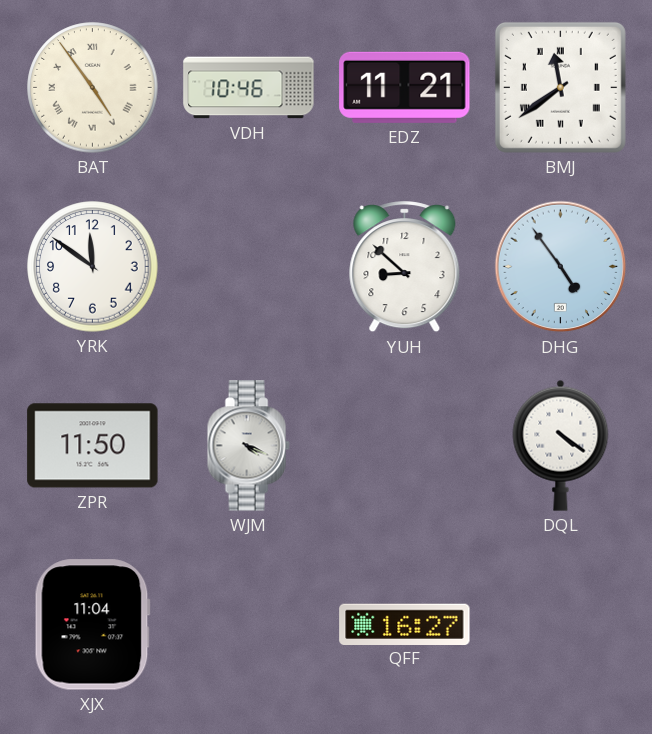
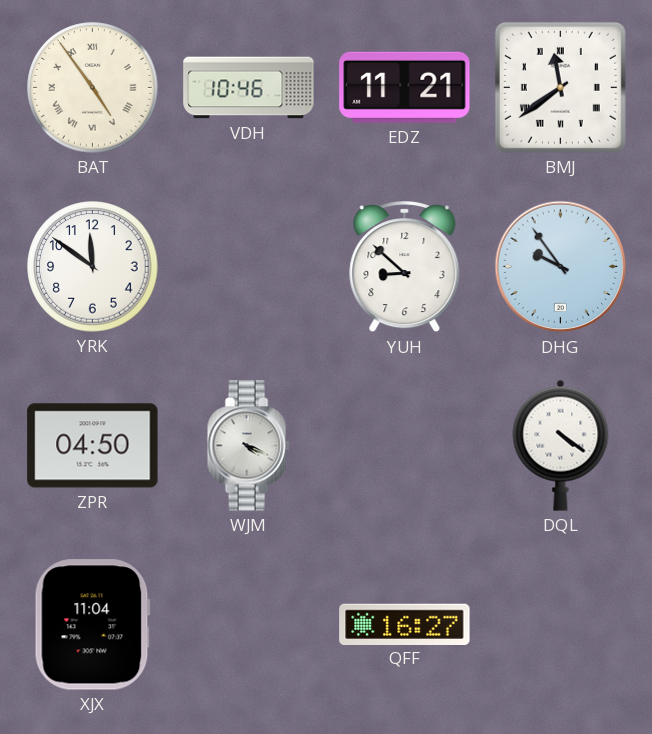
DHG: 4:54 -> 9:54
ZPR: 11:50 -> 04:50
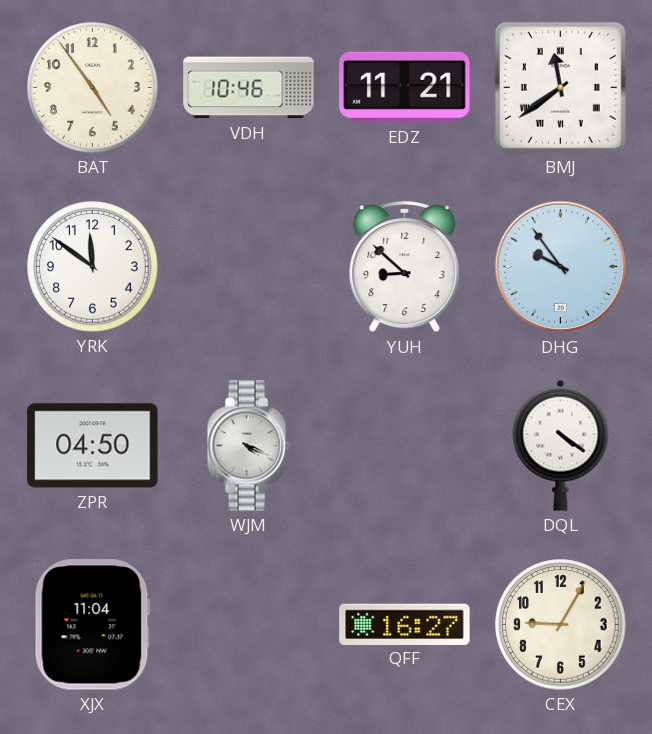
BAT numerals: Roman -> Arabic
CEX: none -> 9:05
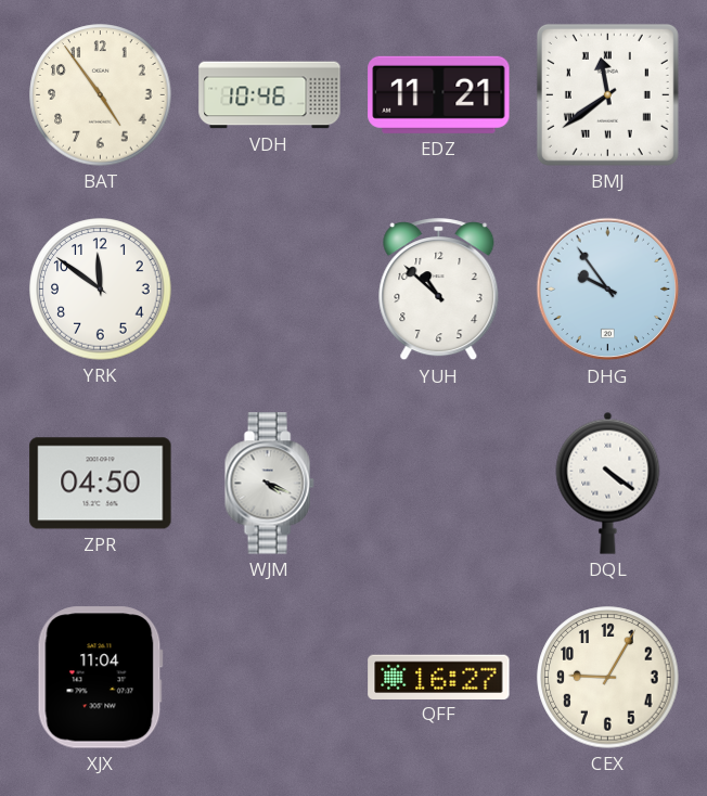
YUH: 8:52 -> 10:52
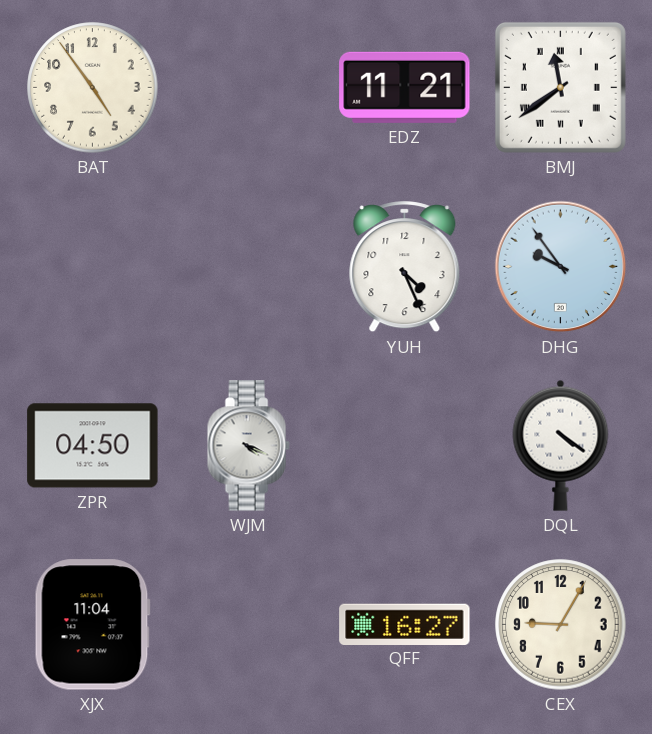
VDH: 10:46 -> none
YRK: 11:51 -> none
YUH: 10:52 -> 4:26
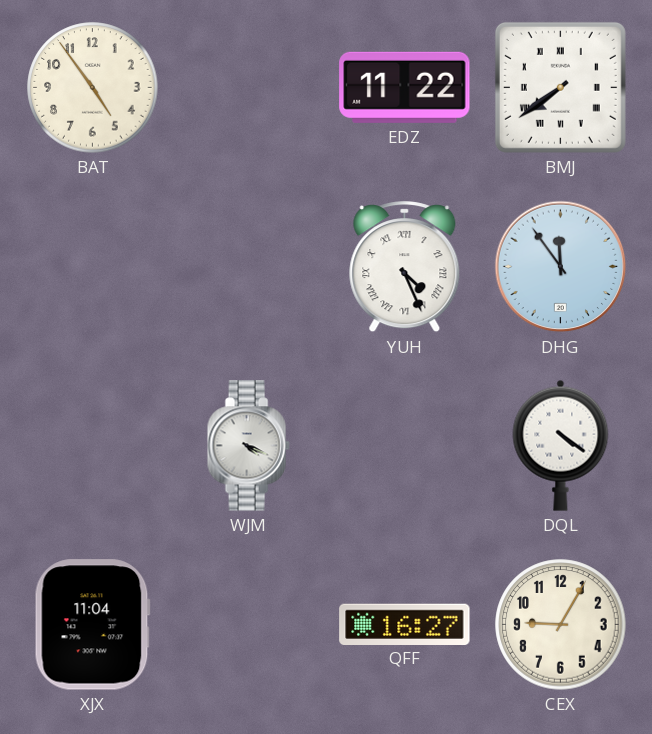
EDZ: 11:21 -> 11:22
BMJ: 11:39 -> 7:39
YUH numerals: Arabic -> Roman
DHG: 9:54 -> 11:54
ZPR: 04:50 -> none
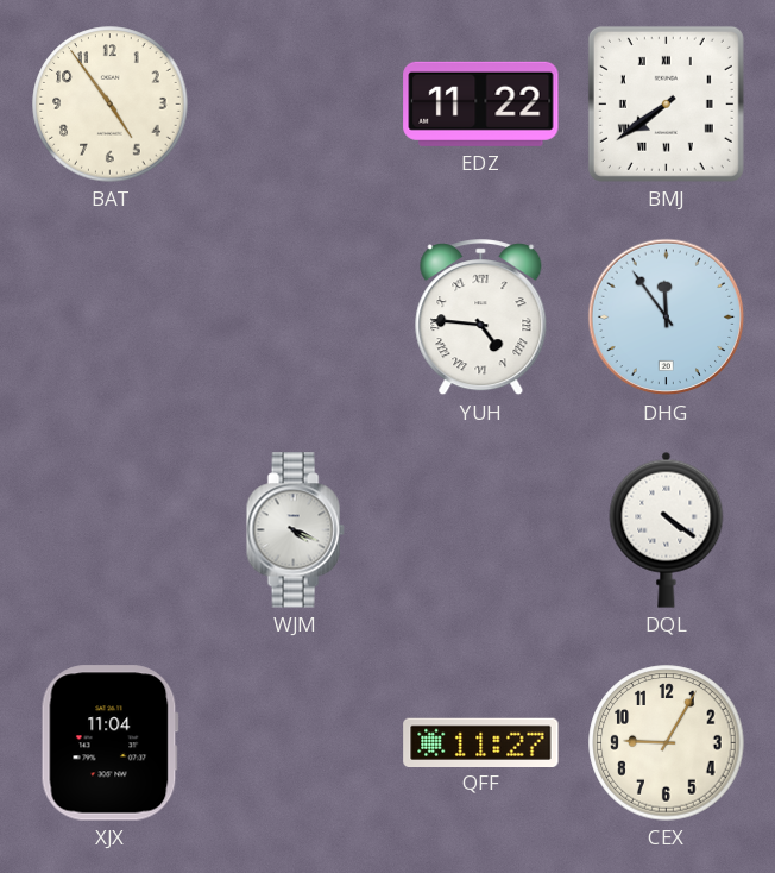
YUH: 4:26 -> 4:46
QFF: 16:27 -> 11:27
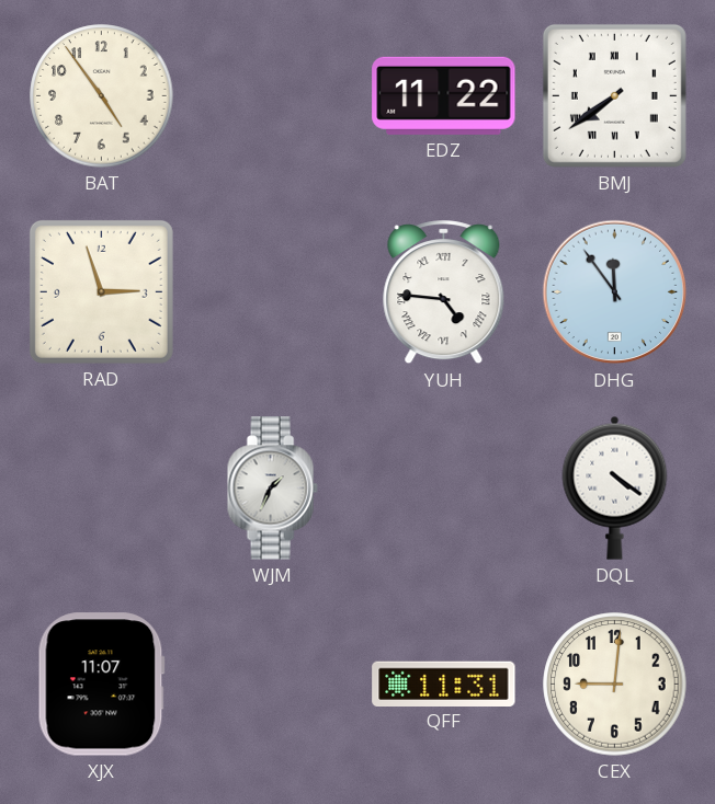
RAD: none -> 2:57
WJM: 4:19 -> 1:34
XJX: 11:04 -> 11:07
QFF: 11:27 -> 11:31
CEX: 9:05 -> 9:01
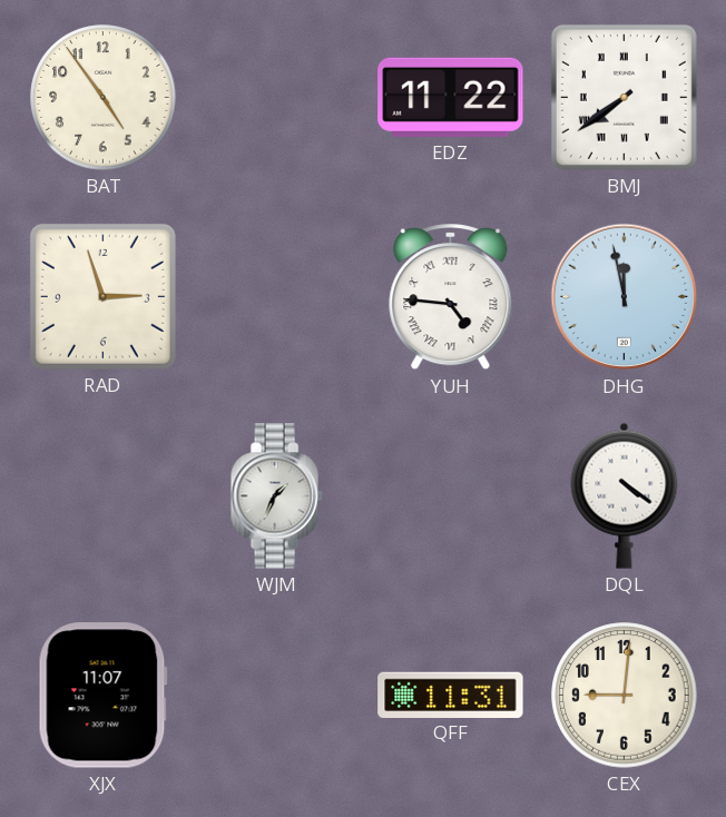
DHG: 11:54 -> 11:58
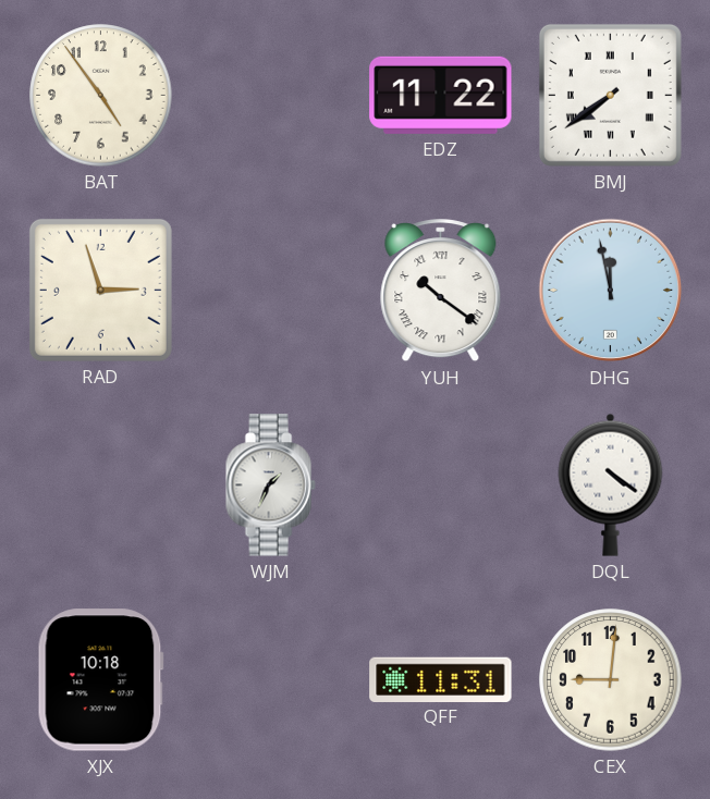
YUH: 4:46 -> 10:21
XJX: 11:07 -> 10:18
